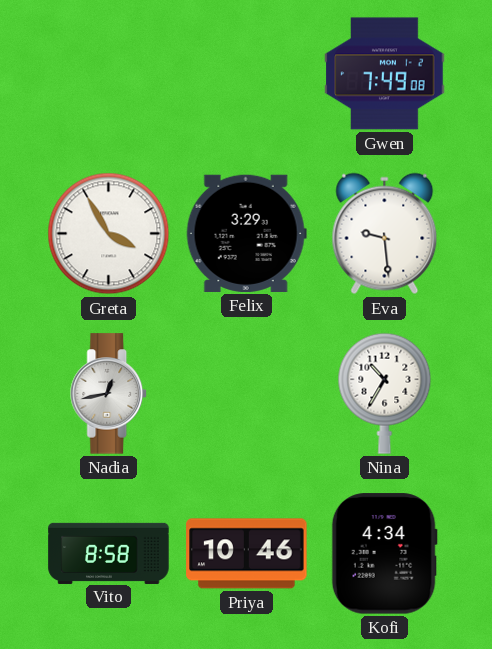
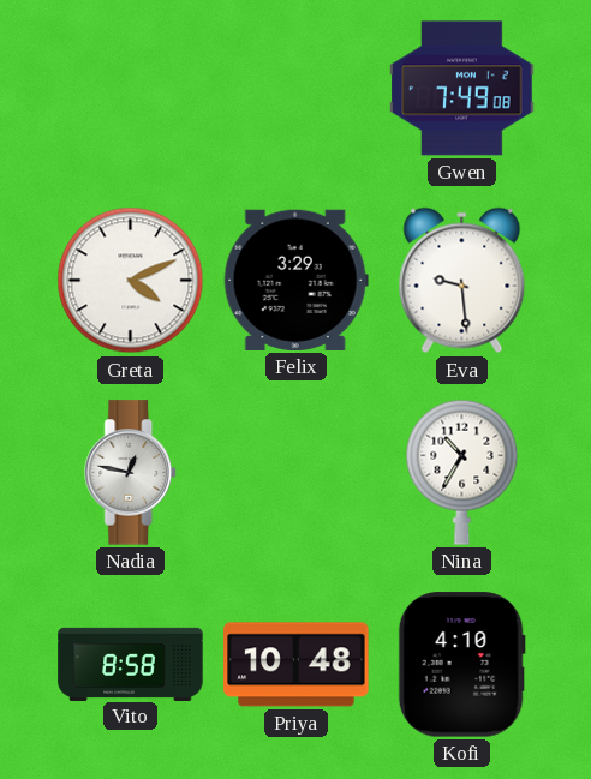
Greta: 3:55 -> 4:11
Nadia: 12:43 -> 12:47
Priya: 10:46 -> 10:48
Kofi: 4:34 -> 4:10
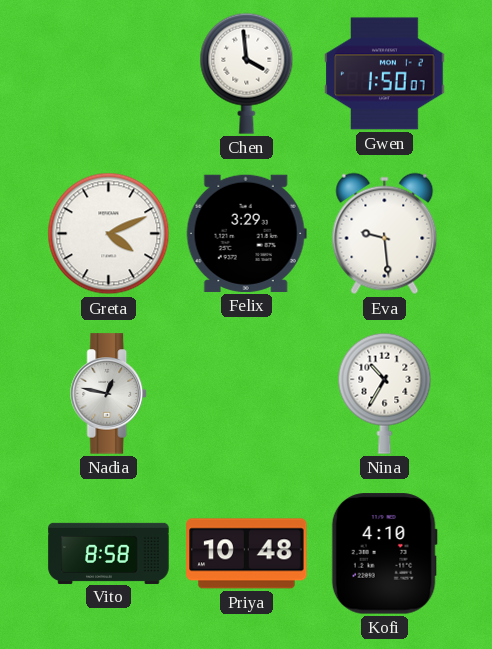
Chen: none -> 3:59
Gwen: 7:49 -> 1:50
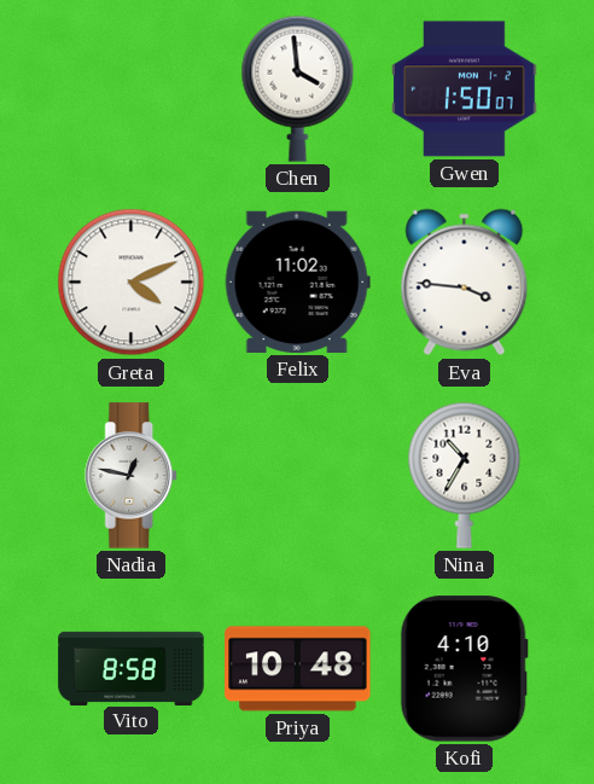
Felix: 3:29 -> 11:02
Eva: 9:29 -> 3:46
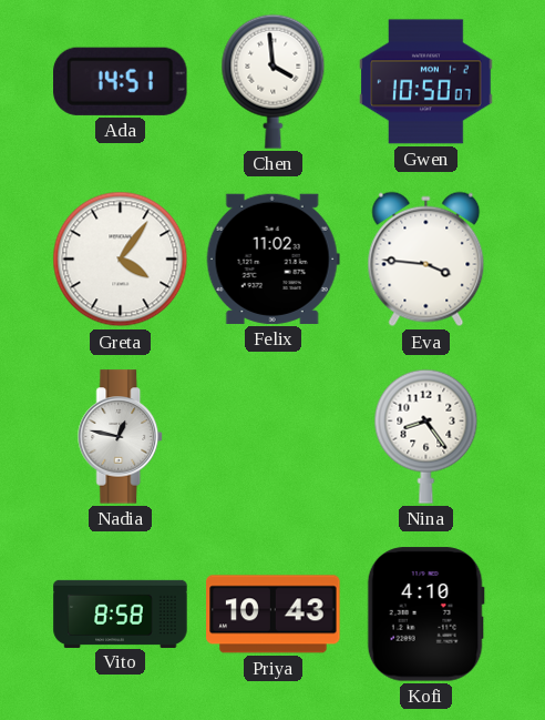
Ada: none -> 14:51
Gwen: 1:50 -> 10:50
Greta: 4:11 -> 4:06
Nina: 10:35 -> 8:24
Priya: 10:48 -> 10:43
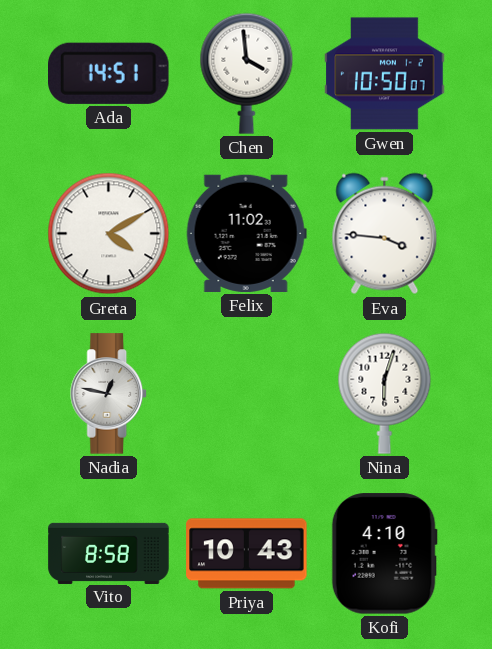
Greta: 4:06 -> 4:10
Nina: 8:24 -> 6:03
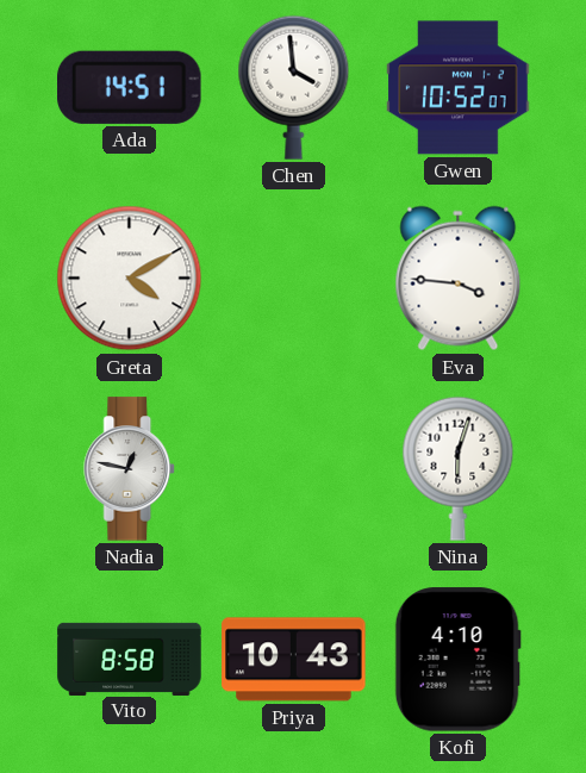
Gwen: 10:50 -> 10:52
Felix: 11:02 -> none
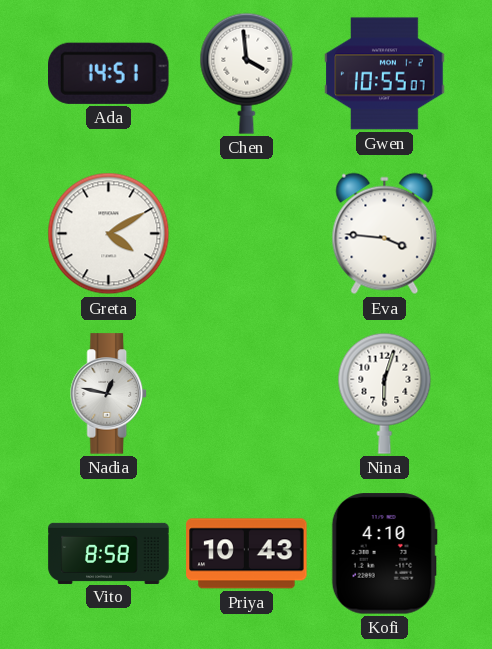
Gwen: 10:52 -> 10:55
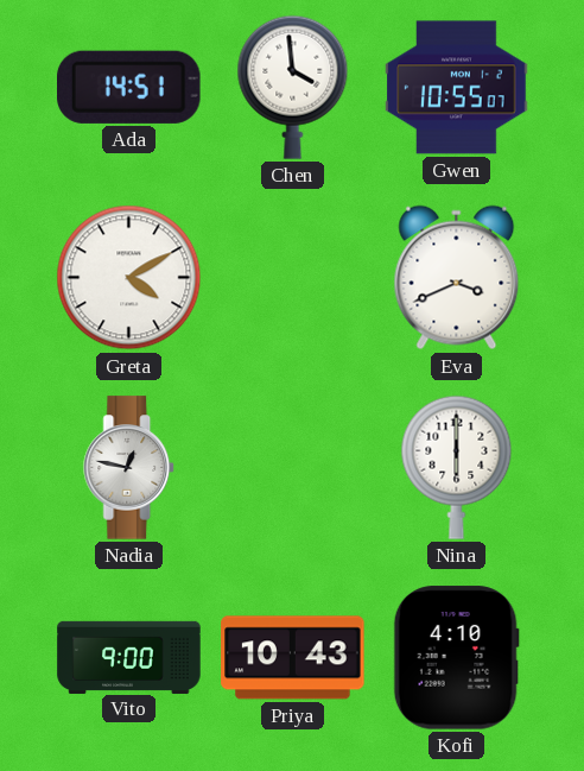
Eva: 3:46 -> 3:41
Nina: 6:03 -> 6:00
Vito: 8:58 -> 9:00
